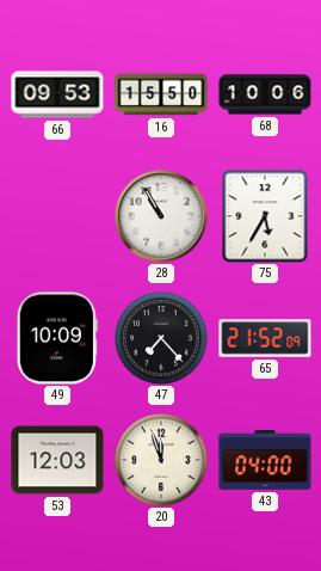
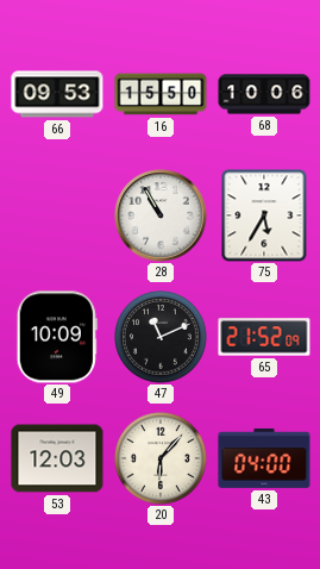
47: 7:23 -> 11:11
20: 11:57 -> 6:07
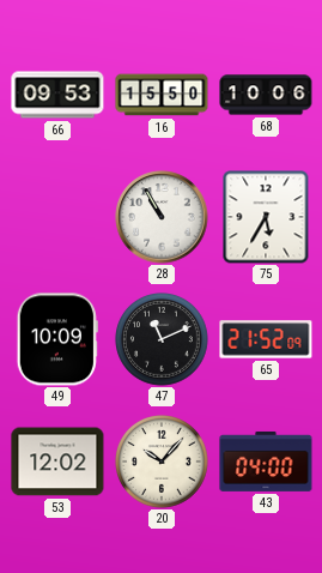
53: 12:03 -> 12:02
20: 6:07 -> 10:07
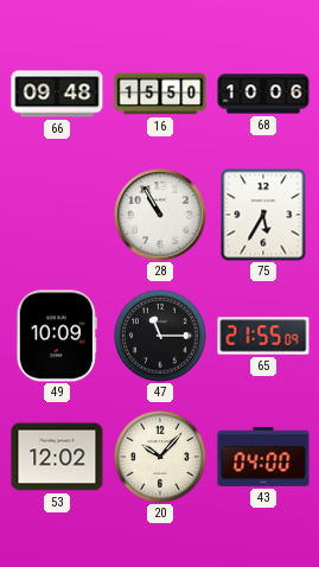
66: 09:53 -> 09:48
47: 11:11 -> 11:15
65: 21:52 -> 21:55
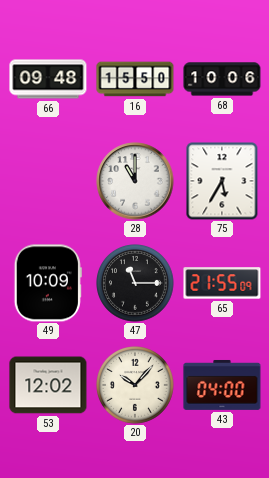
28: 10:55 -> 11:00
